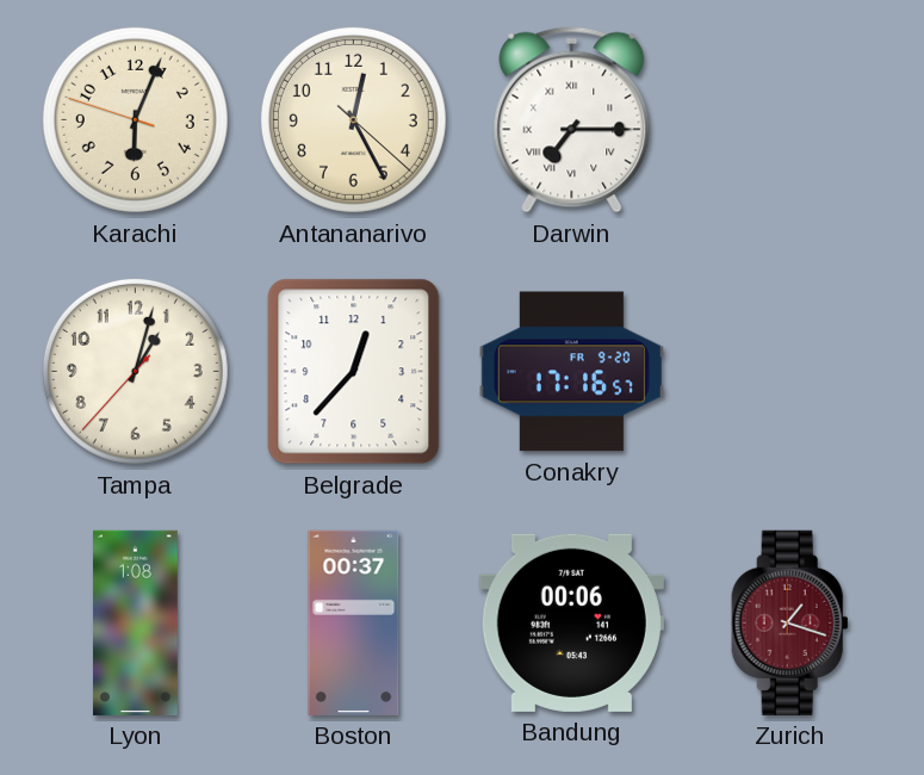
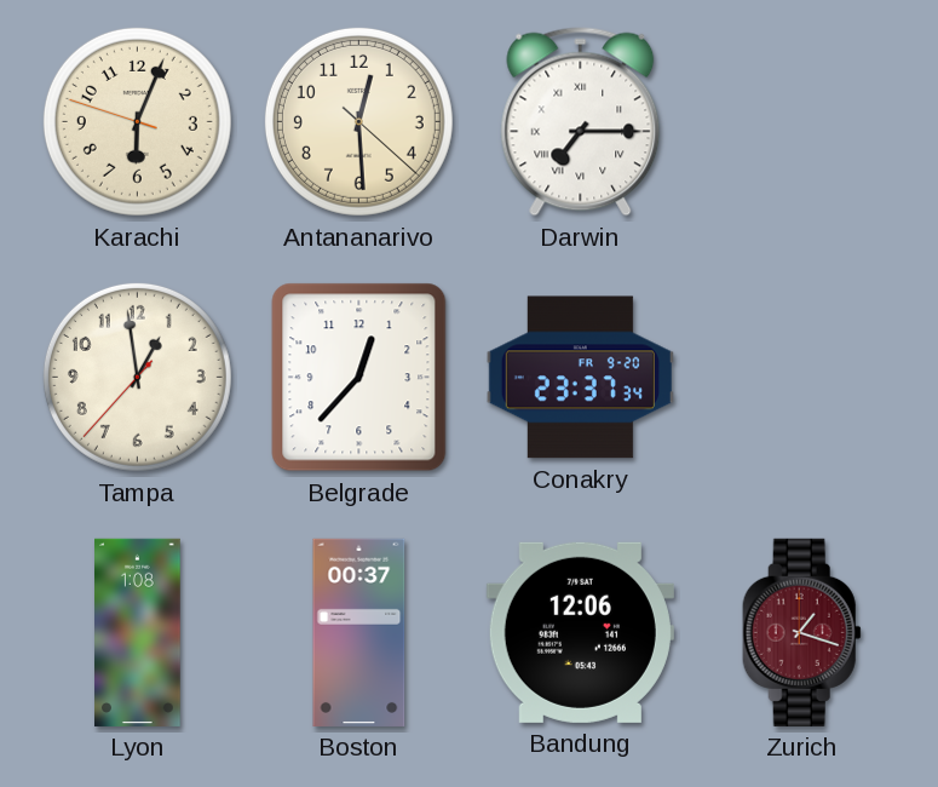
Antananarivo: 12:25 -> 12:29
Tampa: 1:02 -> 12:58
Conakry: 17:16 -> 23:37
Bandung: 00:06 -> 12:06
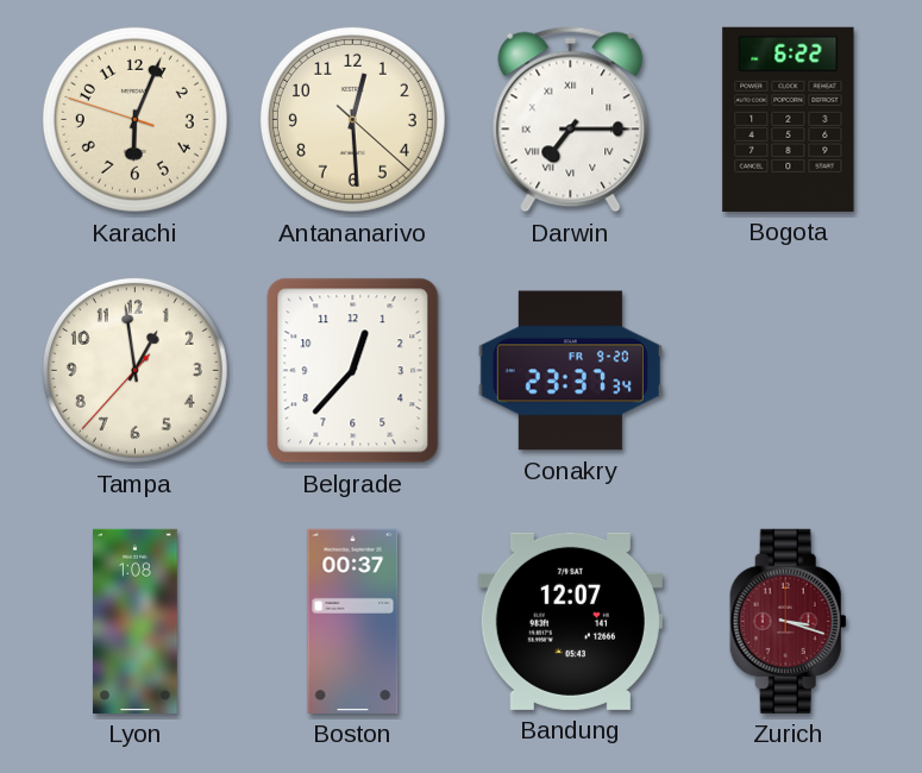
Bogota: none -> 6:22
Bandung: 12:06 -> 12:07
Zurich: 1:18 -> 3:18
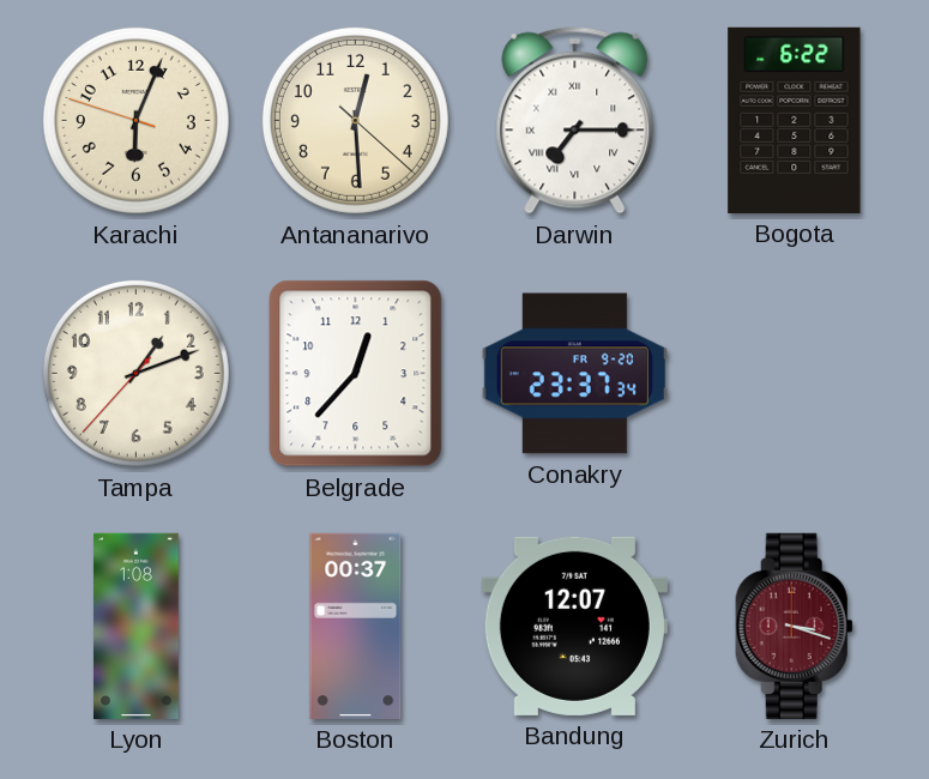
Tampa: 12:58 -> 1:11
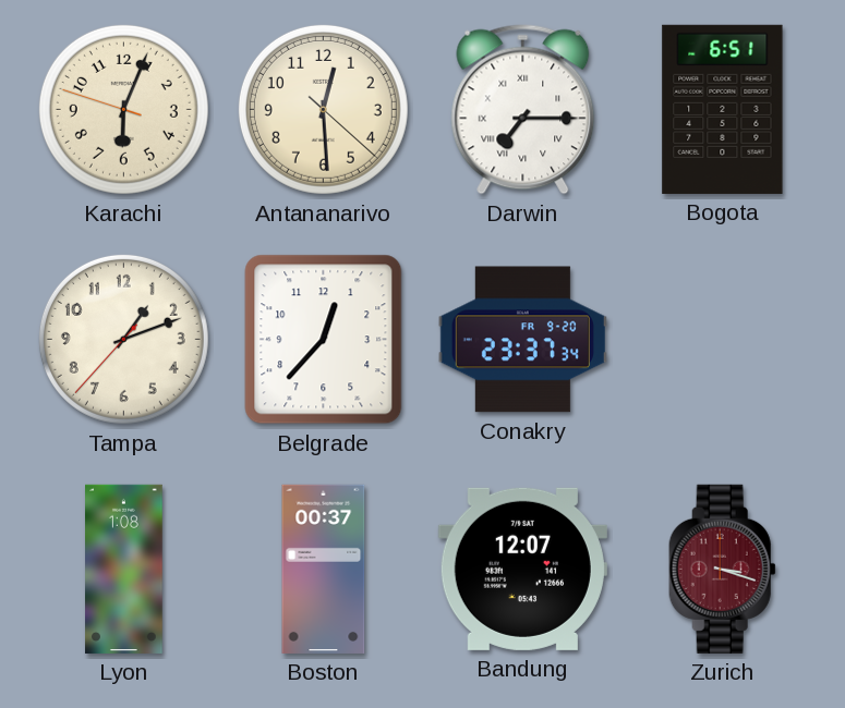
Bogota: 6:22 -> 6:51
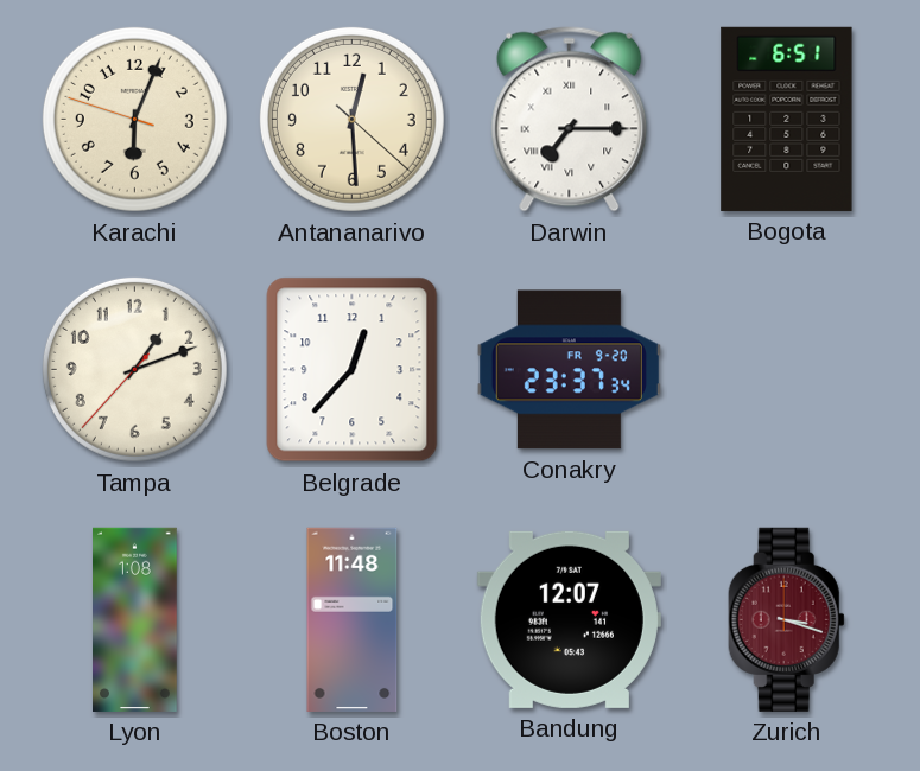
Boston: 00:37 -> 11:48
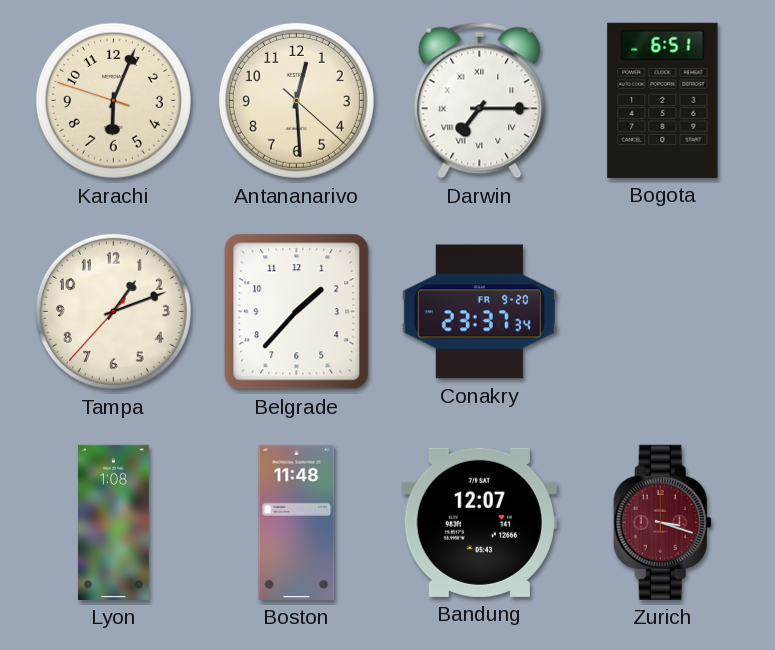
Belgrade: 12:37 -> 1:37
